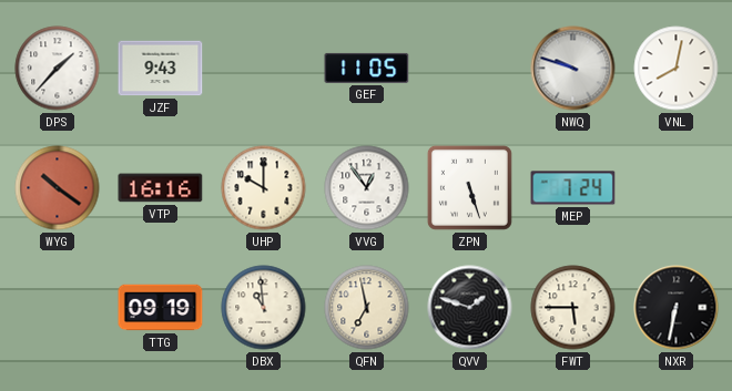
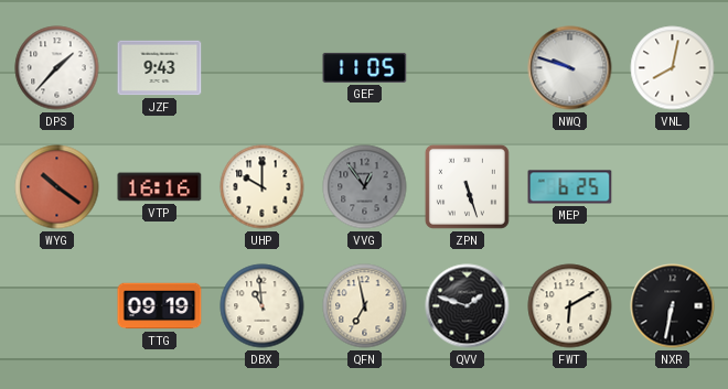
VVG dial: white -> grey
MEP: 7:24 -> 6:25
FWT: 5:45 -> 6:10
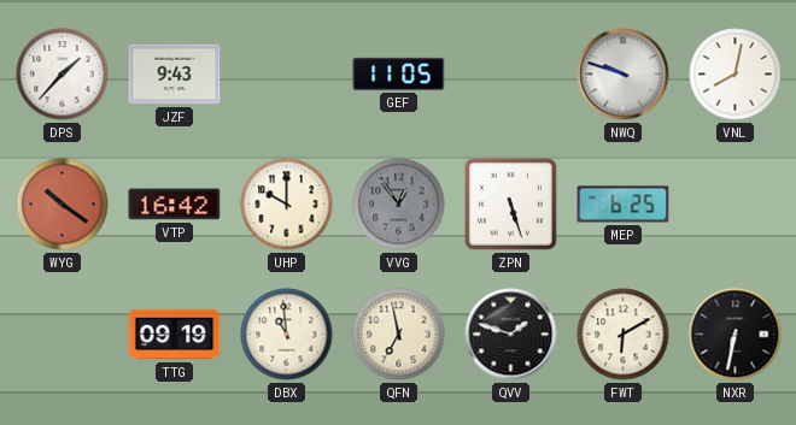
VTP: 16:16 -> 16:42
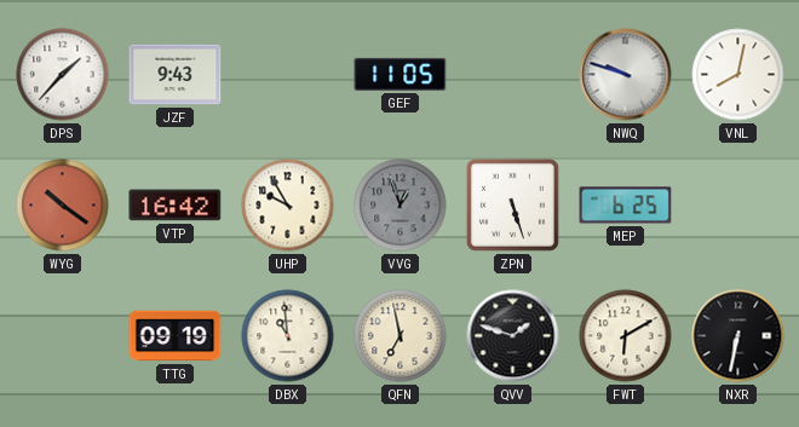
UHP: 10:00 -> 9:55
VVG: 12:54 -> 12:57
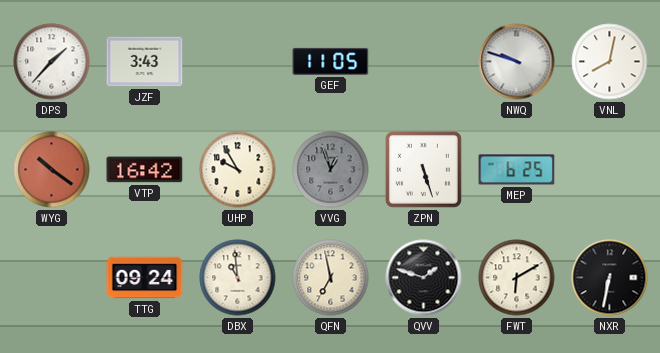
JZF: 9:43 -> 3:43
TTG: 09:19 -> 09:24
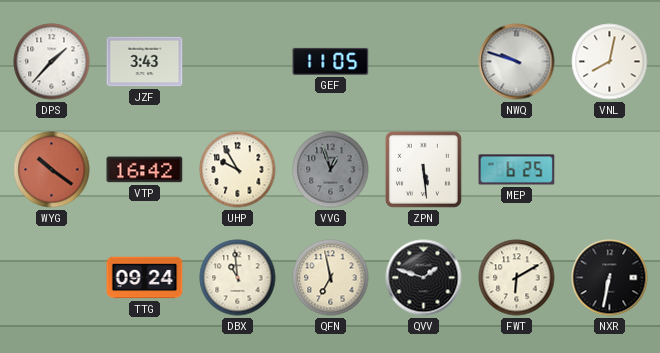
ZPN: 5:27 -> 5:29
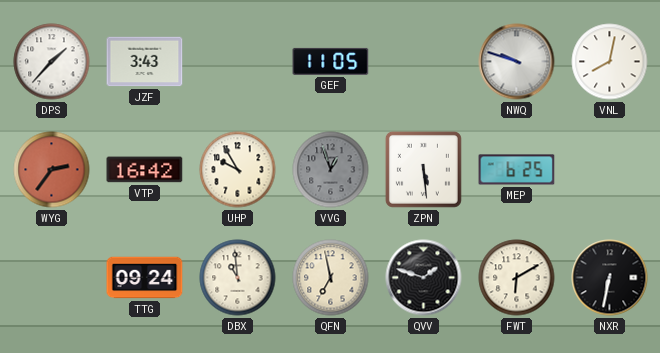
WYG: 10:21 -> 2:36
